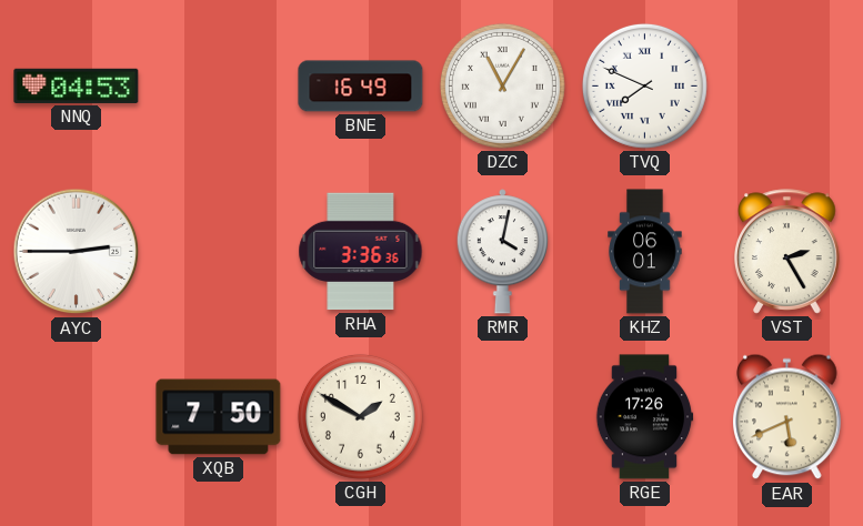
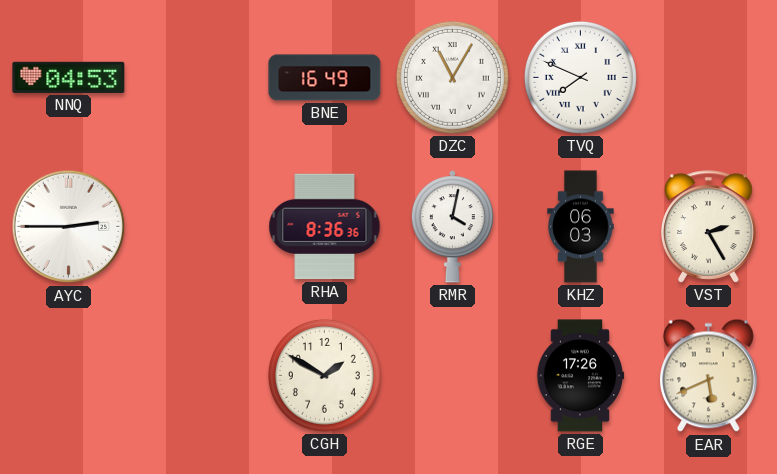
RHA: 3:36 -> 8:36
KHZ: 06:01 -> 06:03
XQB: 7:50 -> none
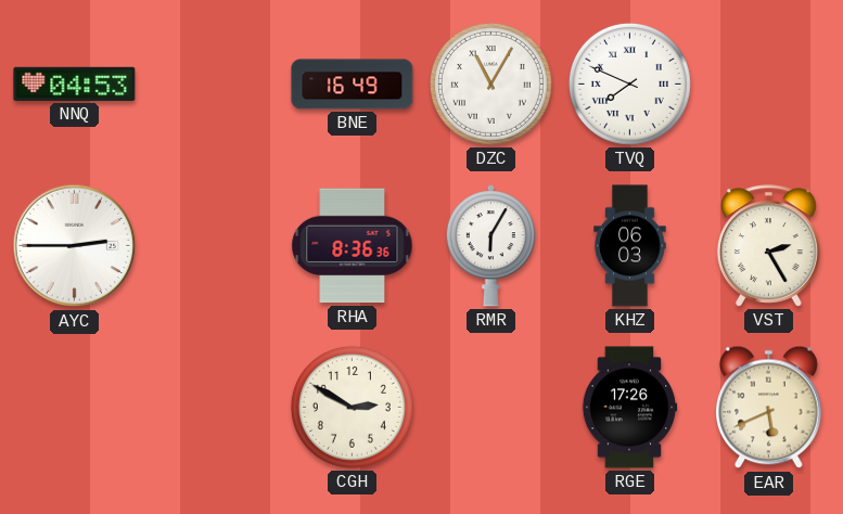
RMR: 4:02 -> 6:05
CGH: 1:50 -> 2:50
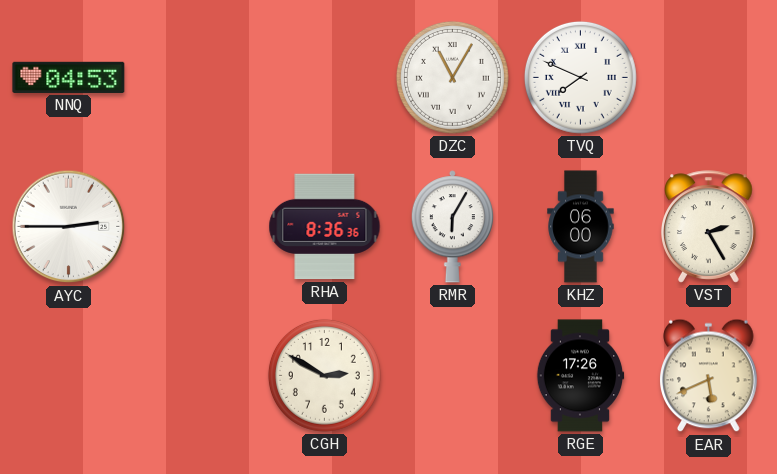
BNE: 16:49 -> none
KHZ: 06:03 -> 06:00
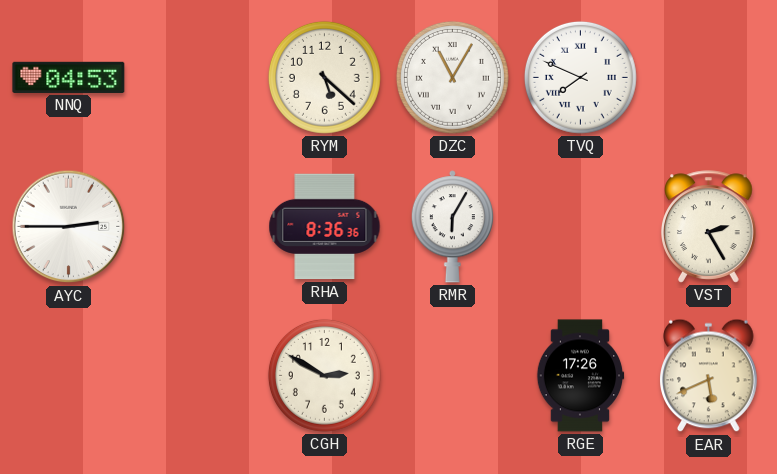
RYM: none -> 5:22
KHZ: 06:00 -> none
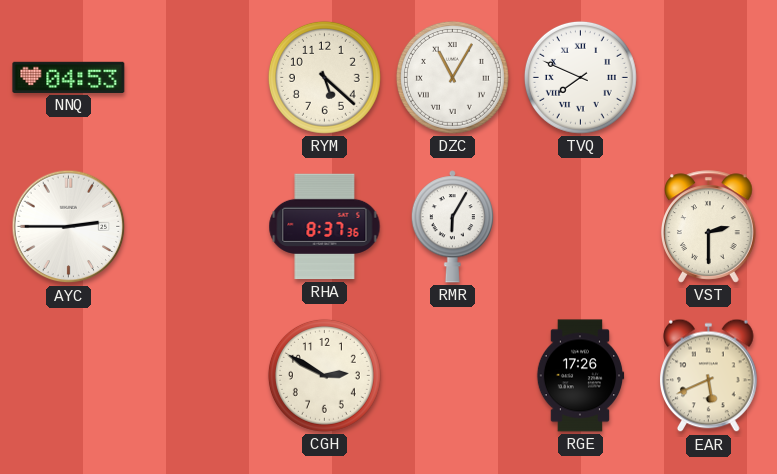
RHA: 8:36 -> 8:37
VST: 2:25 -> 2:30
